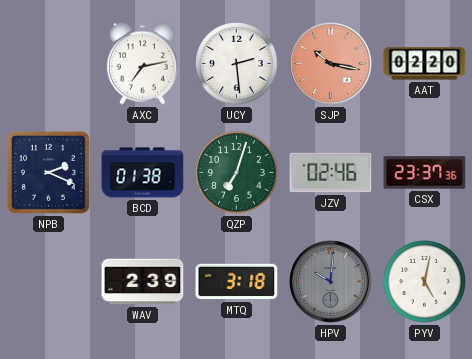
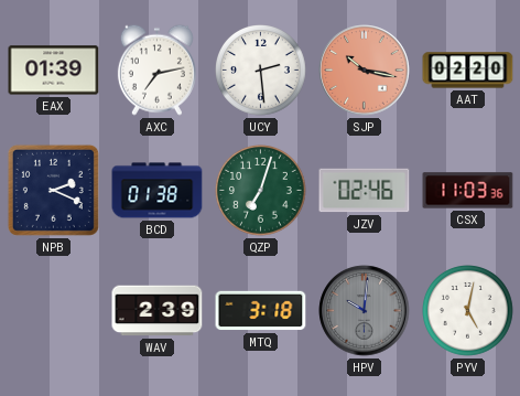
EAX: none -> 01:39
CSX: 23:37 -> 11:03
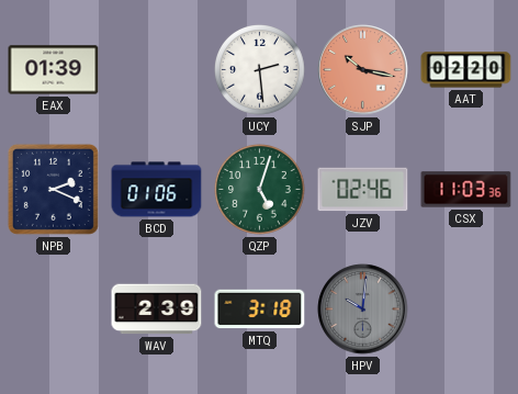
AXC: 7:13 -> none
BCD: 01:38 -> 01:06
QZP: 7:03 -> 5:03
PYV: 5:02 -> none
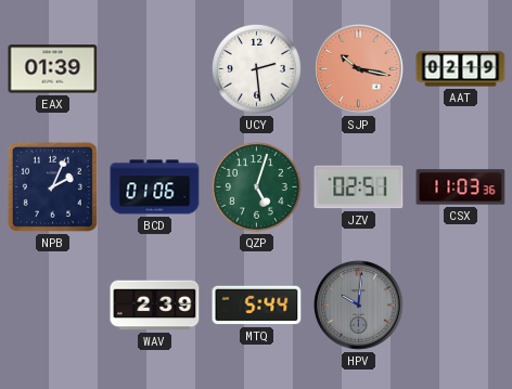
AAT: 02:20 -> 02:19
NPB: 2:19 -> 2:04
JZV: 02:46 -> 02:51
MTQ: 3:18 -> 5:44
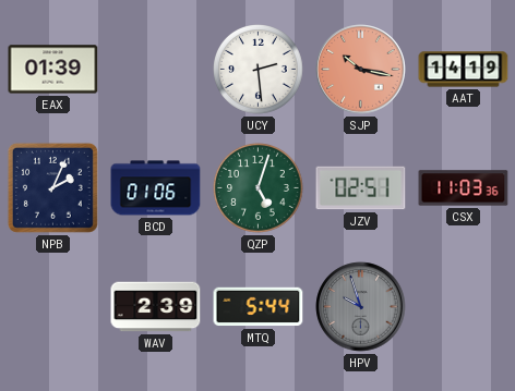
AAT: 02:19 -> 14:19
HPV: 10:01 -> 9:57
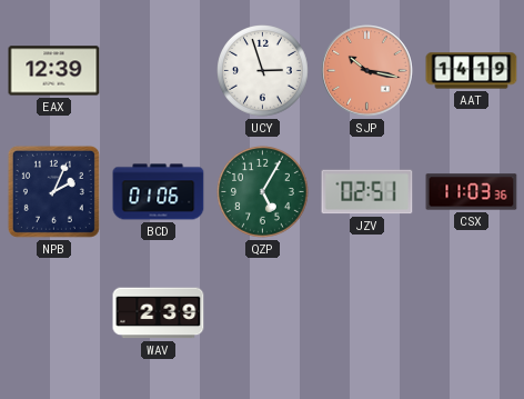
EAX: 01:39 -> 12:39
UCY: 2:29 -> 2:57
QZP: 5:03 -> 5:05
MTQ: 5:44 -> none
HPV: 9:57 -> none
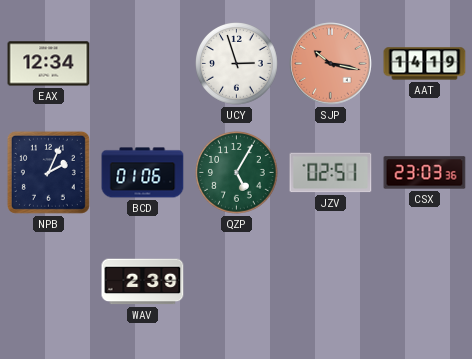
EAX: 12:39 -> 12:34
CSX: 11:03 -> 23:03
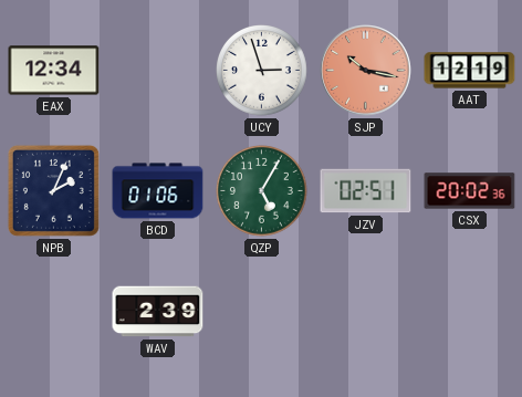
AAT: 14:19 -> 12:19
CSX: 23:03 -> 20:02
